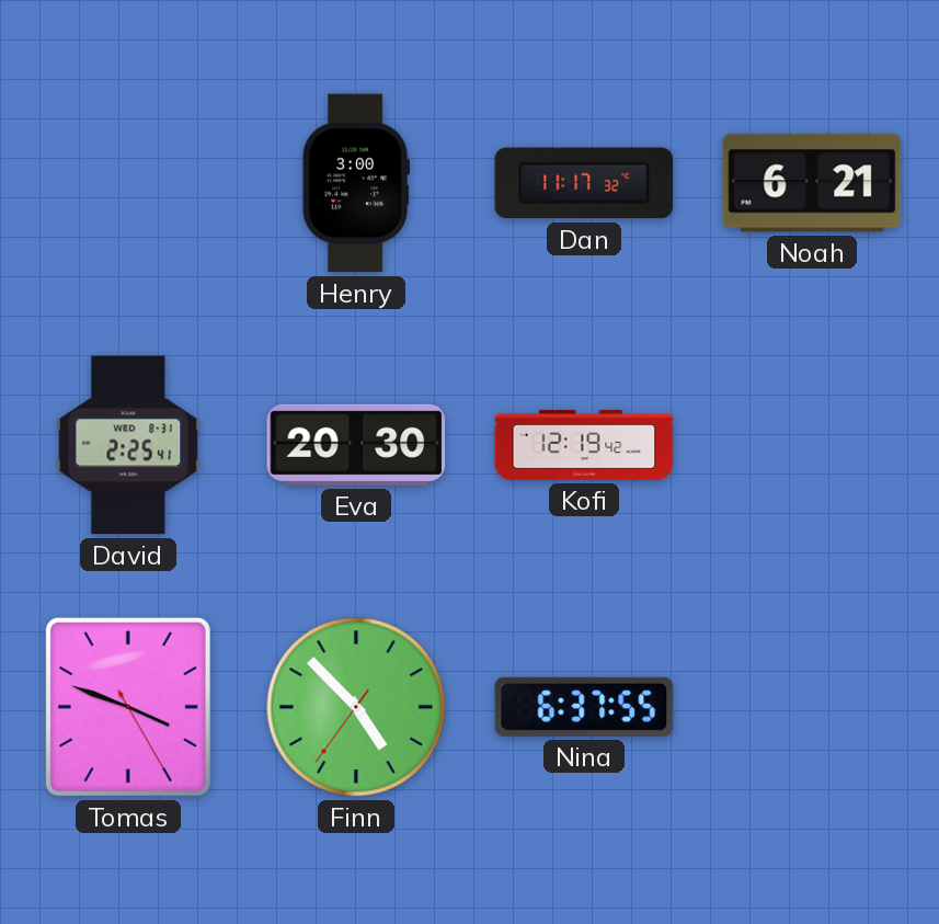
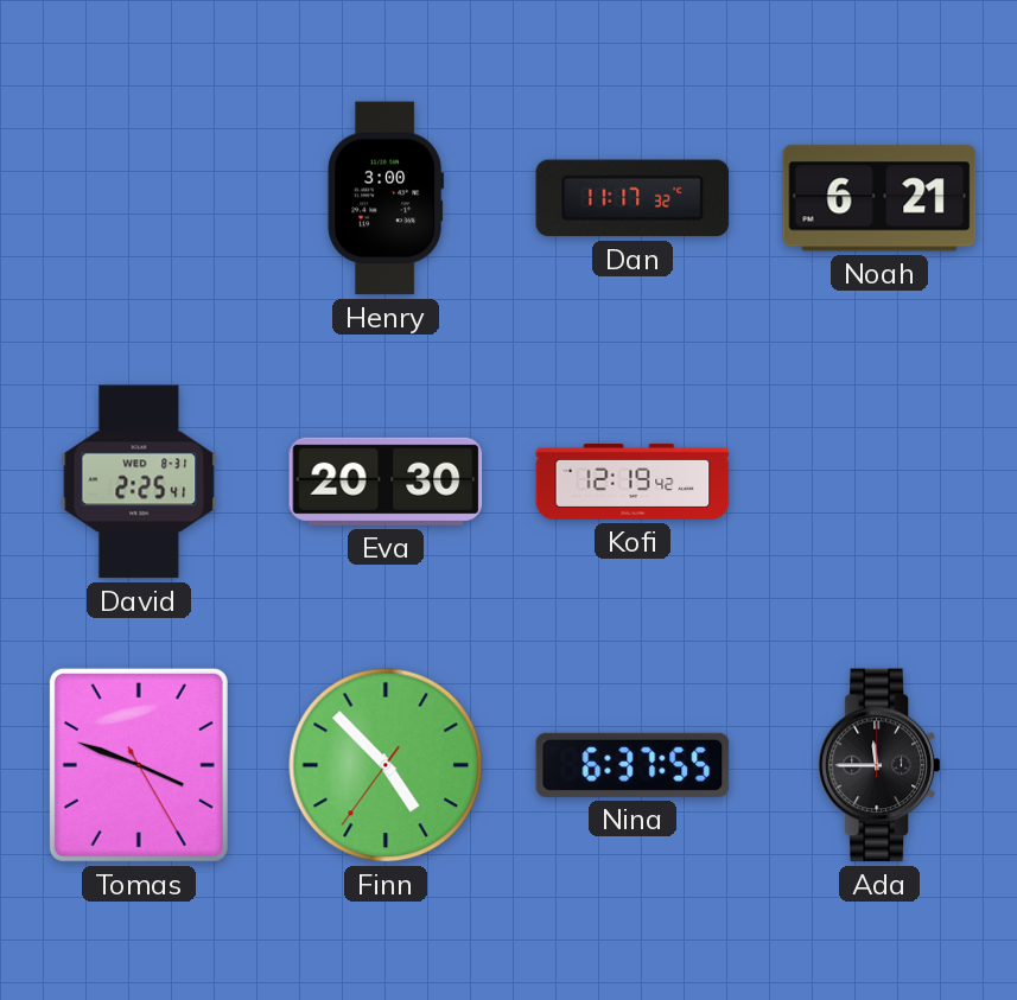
Ada: none -> 11:45
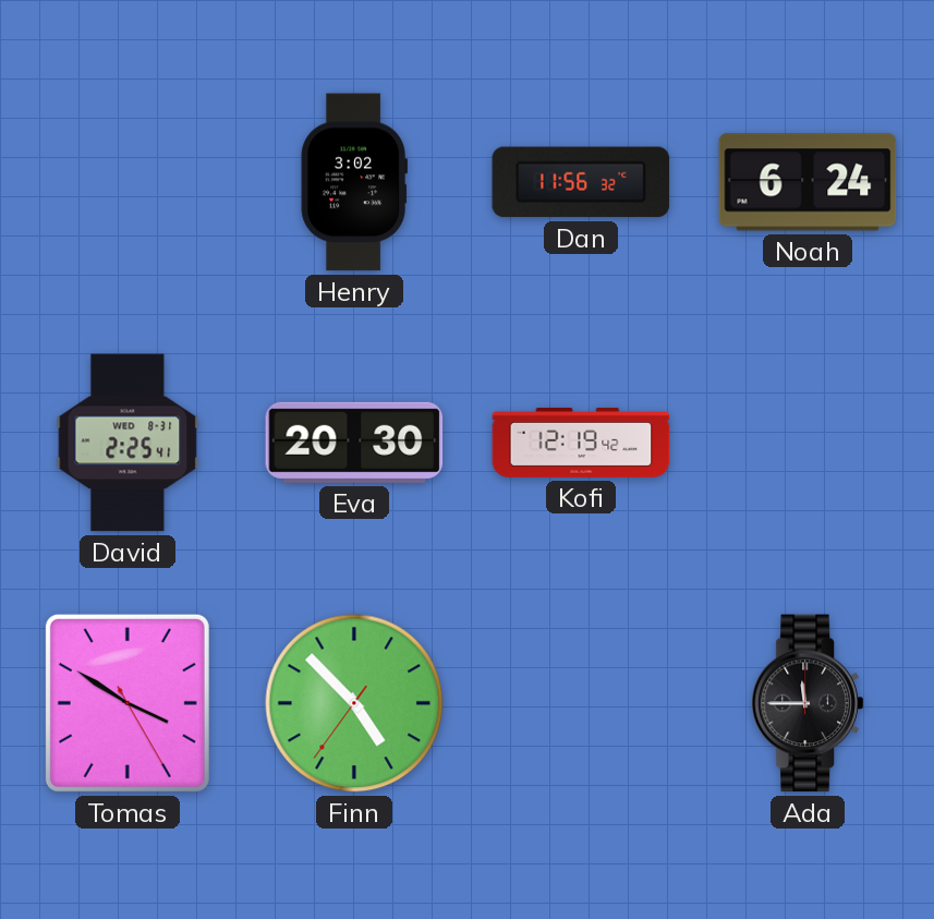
Henry: 3:00 -> 3:02
Dan: 11:17 -> 11:56
Noah: 6:21 -> 6:24
Tomas: 3:48 -> 3:50
Nina: 6:37 -> none
